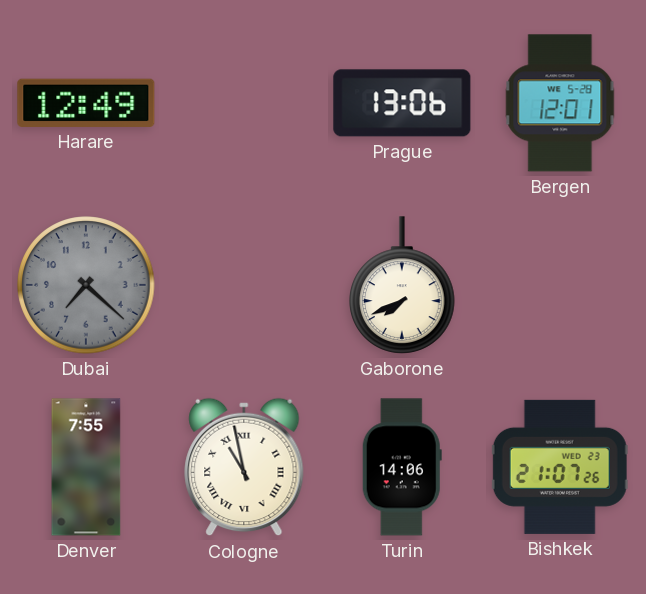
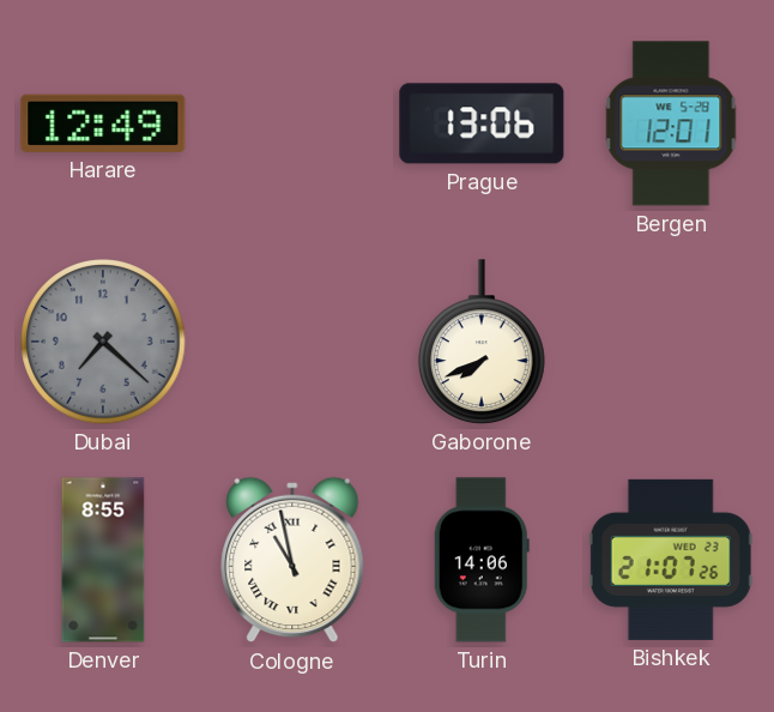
Denver: 7:55 -> 8:55
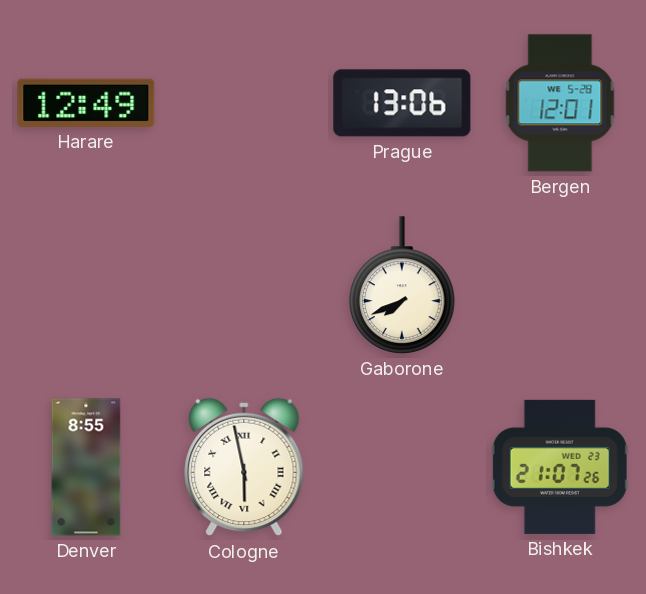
Dubai: 7:22 -> none
Cologne: 10:58 -> 5:58
Turin: 14:06 -> none
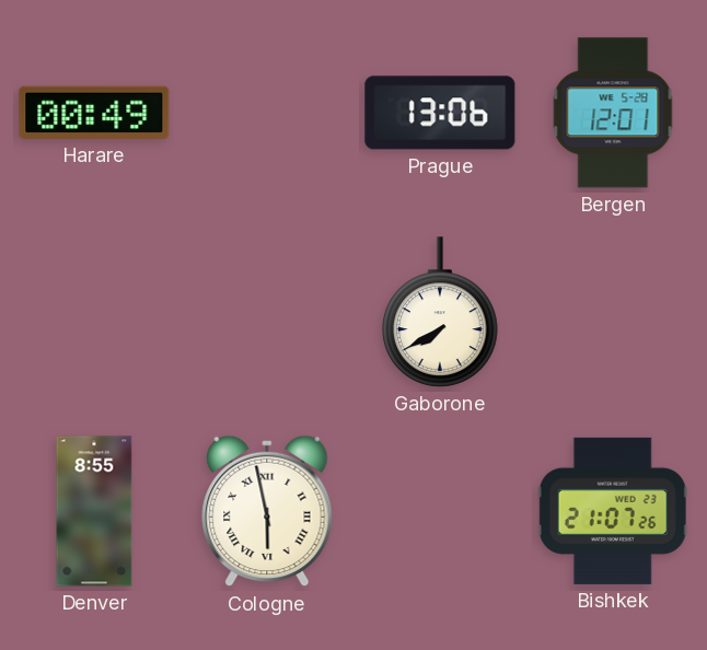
Harare: 12:49 -> 00:49
Gaborone: 7:41 -> 7:40
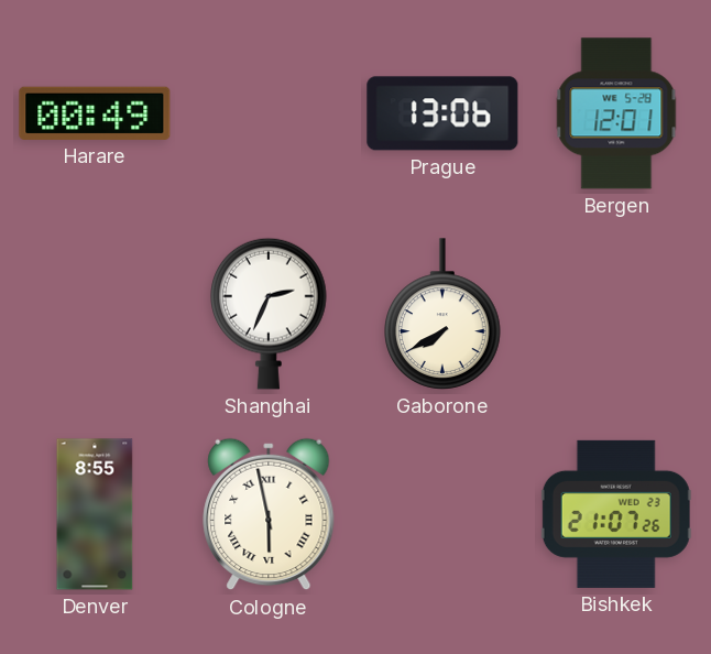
Shanghai: none -> 2:34
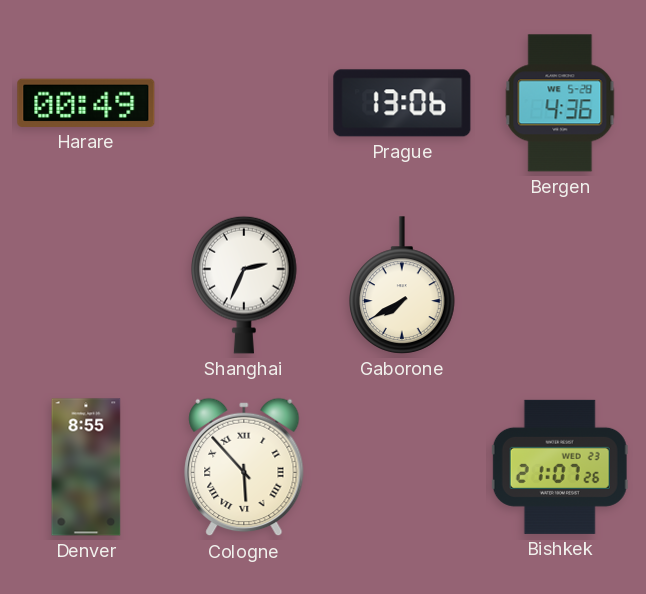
Bergen: 12:01 -> 4:36
Cologne: 5:58 -> 5:53
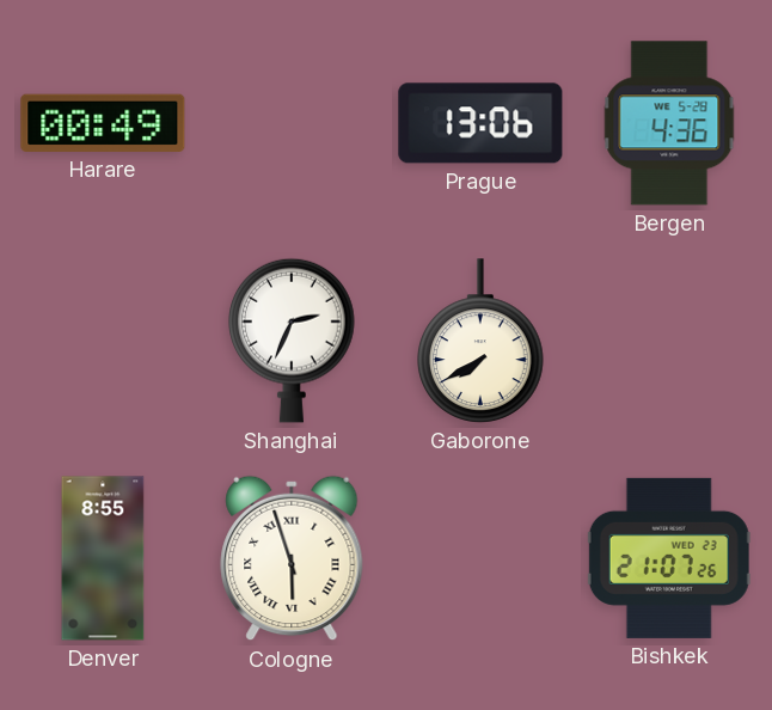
Cologne: 5:53 -> 5:57
